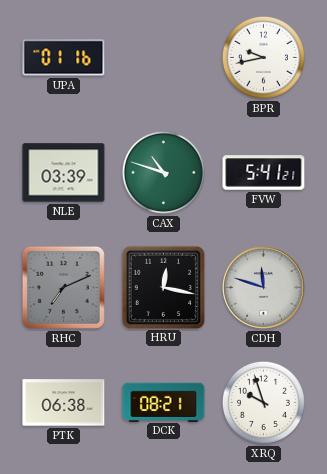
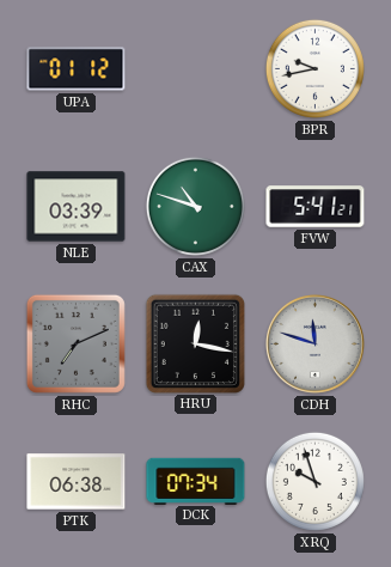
UPA: 01:16 -> 01:12
DCK: 08:21 -> 07:34
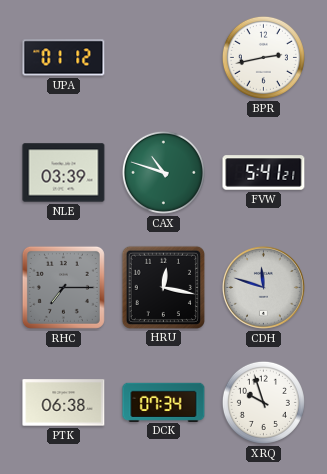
BPR: 9:43 -> 2:43
RHC: 7:11 -> 7:15
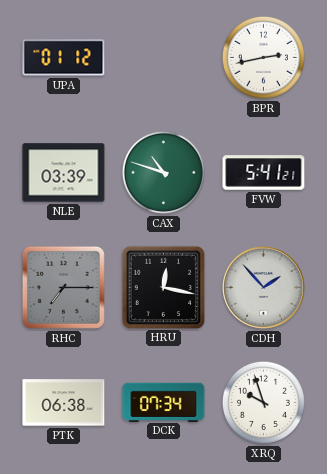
CDH: 11:48 -> 1:53
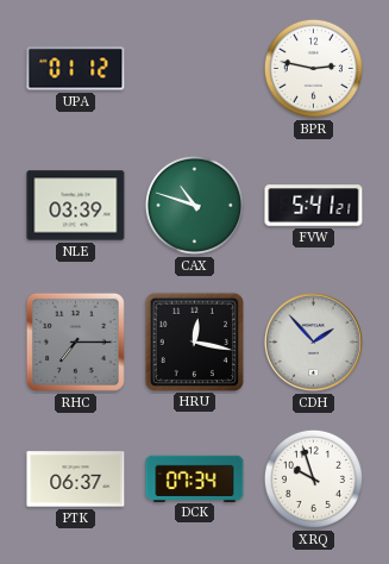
BPR: 2:43 -> 2:47
PTK: 06:38 -> 06:37
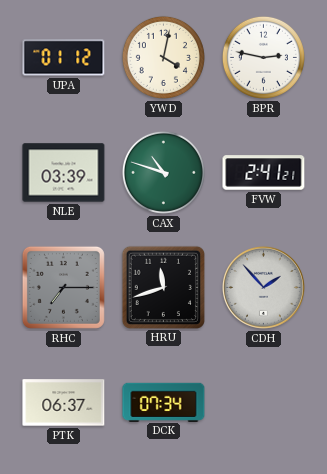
YWD: none -> 4:02
FVW: 5:41 -> 2:41
HRU: 12:17 -> 11:42
XRQ: 9:57 -> none
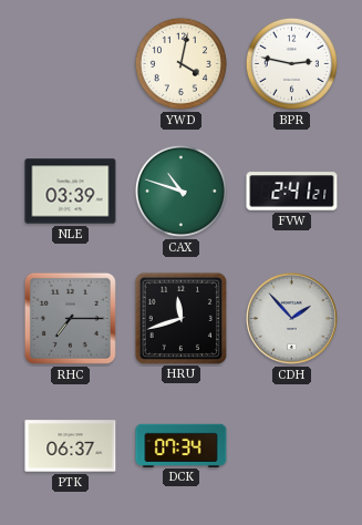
UPA: 01:12 -> none
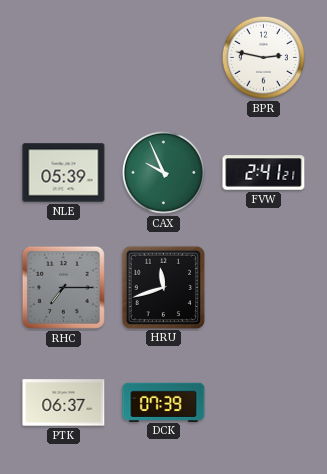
YWD: 4:02 -> none
NLE: 03:39 -> 05:39
CAX: 10:48 -> 9:56
CDH: 1:53 -> none
DCK: 07:34 -> 07:39
